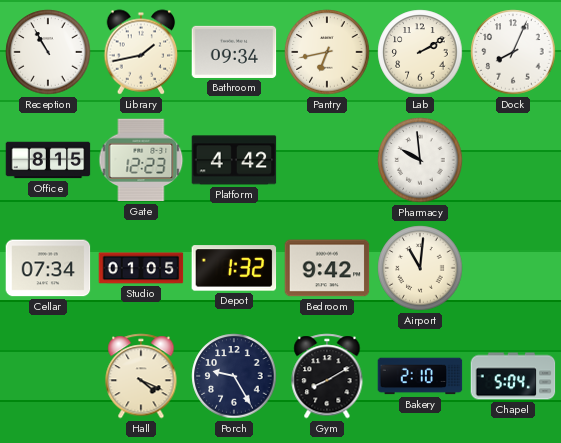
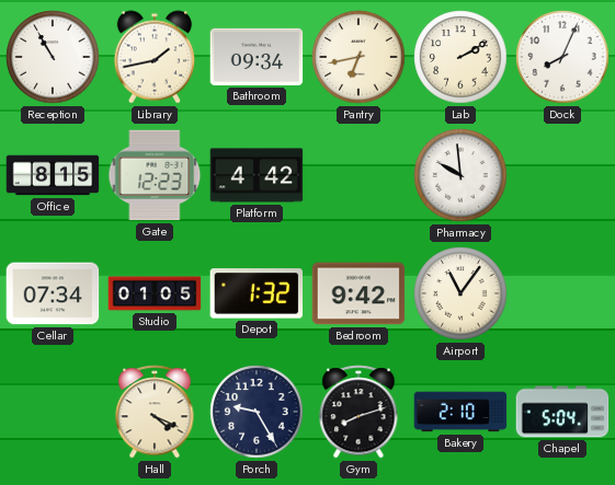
Airport: 11:01 -> 11:06
Gym: 8:10 -> 8:12
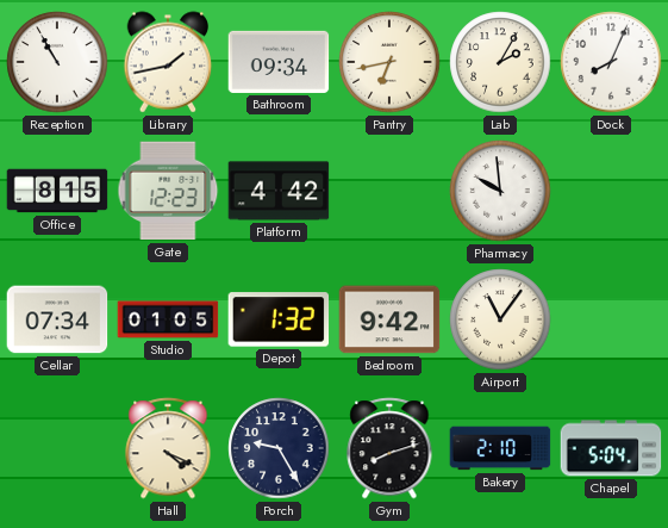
Lab: 2:10 -> 2:05
